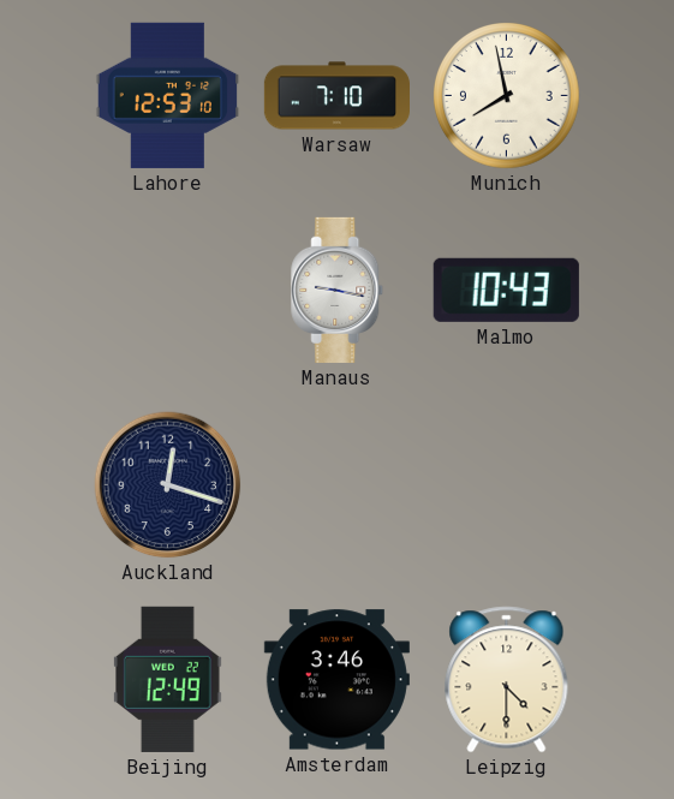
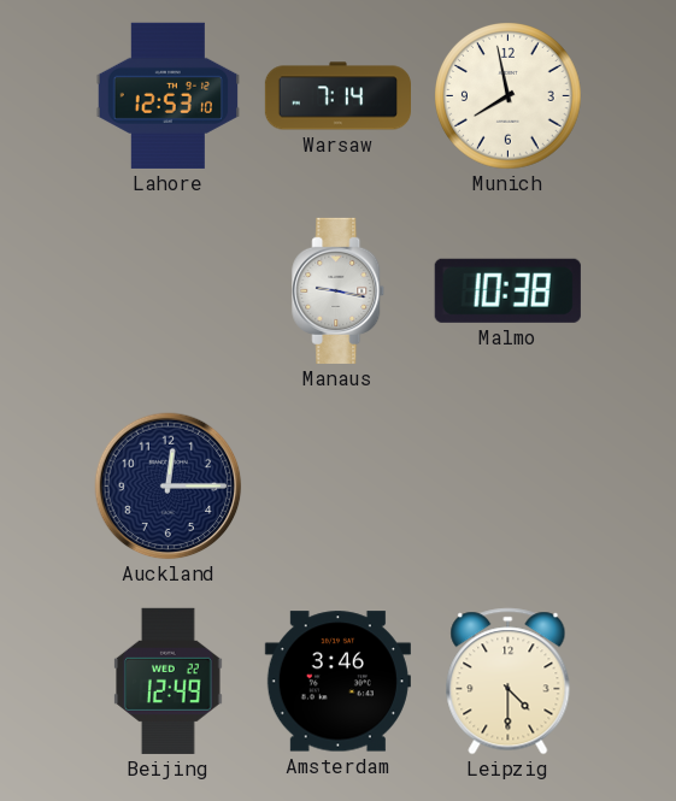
Warsaw: 7:10 -> 7:14
Malmo: 10:43 -> 10:38
Auckland: 12:18 -> 12:15
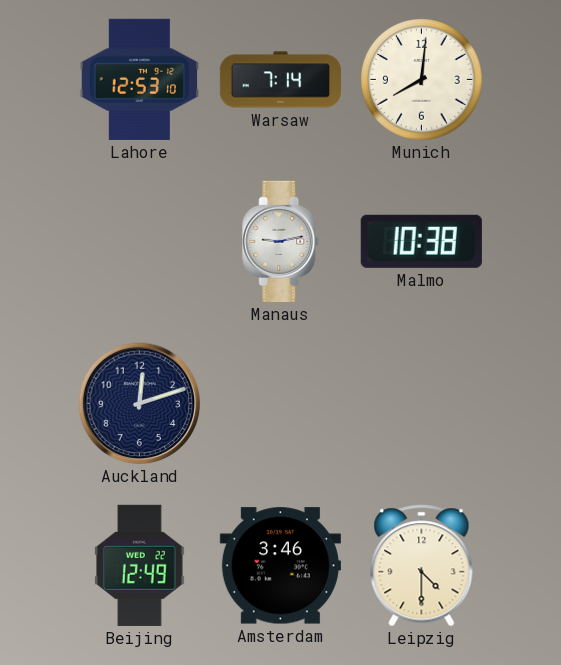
Munich: 7:58 -> 8:01
Manaus: 9:17 -> 9:13
Auckland: 12:15 -> 12:12
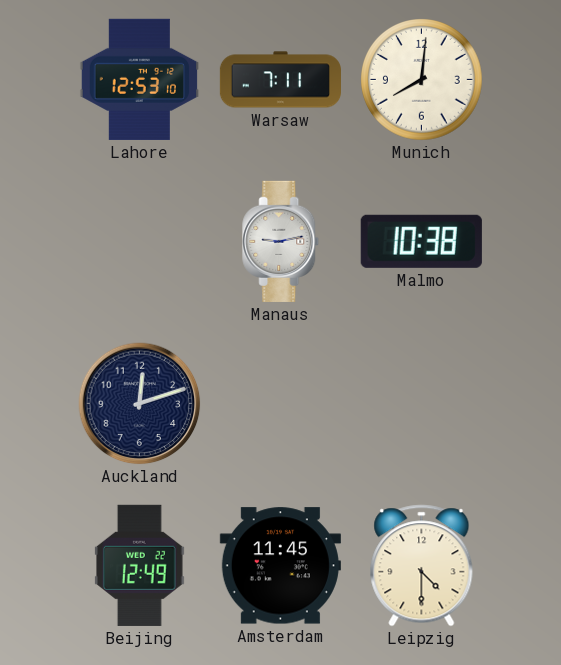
Warsaw: 7:14 -> 7:11
Amsterdam: 3:46 -> 11:45
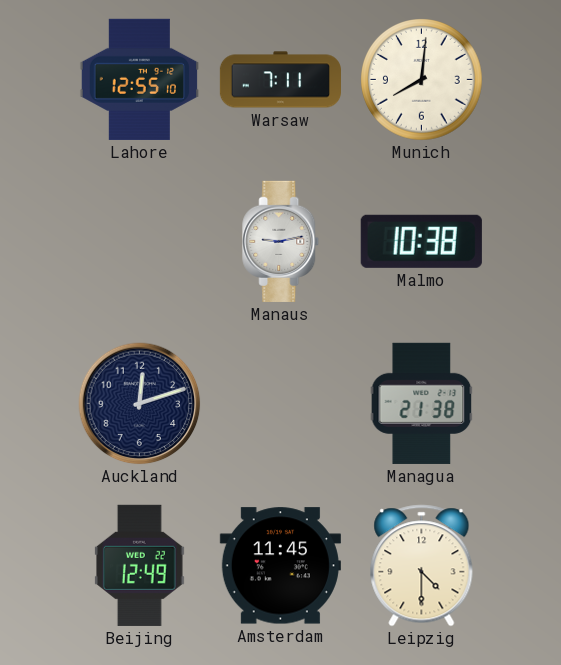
Lahore: 12:53 -> 12:55
Managua: none -> 21:38
